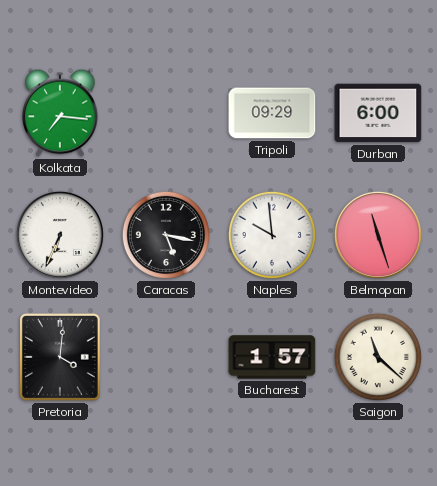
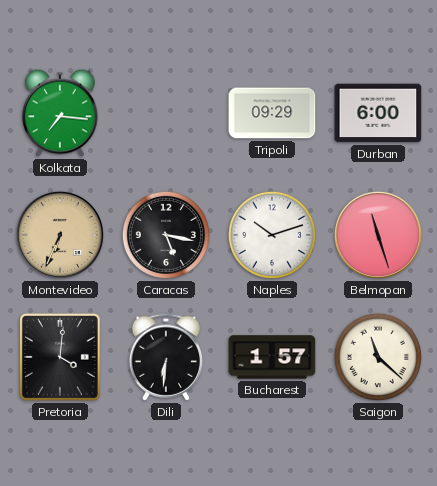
Montevideo dial: white -> champagne
Naples: 9:59 -> 10:12
Dili: none -> 6:31
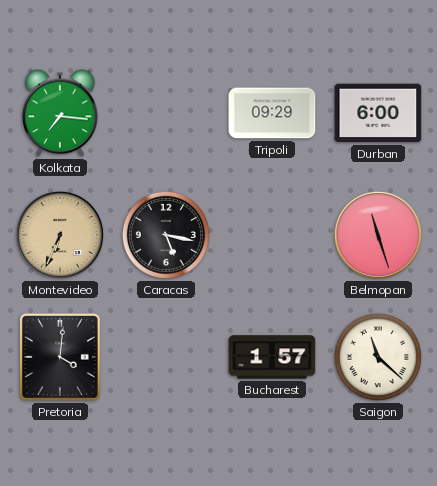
Naples: 10:12 -> none
Dili: 6:31 -> none
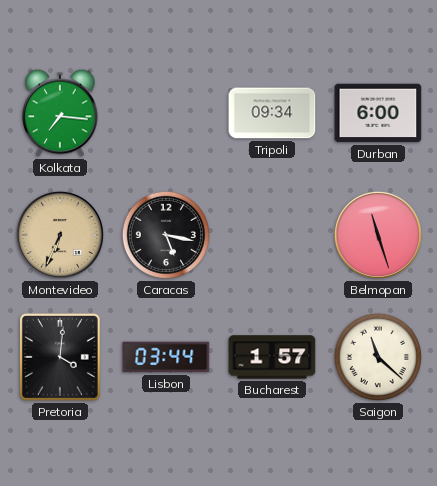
Tripoli: 09:29 -> 09:34
Lisbon: none -> 03:44
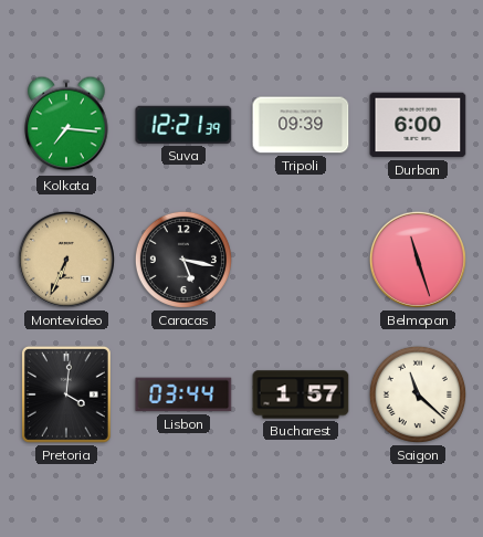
Suva: none -> 12:21
Tripoli: 09:34 -> 09:39
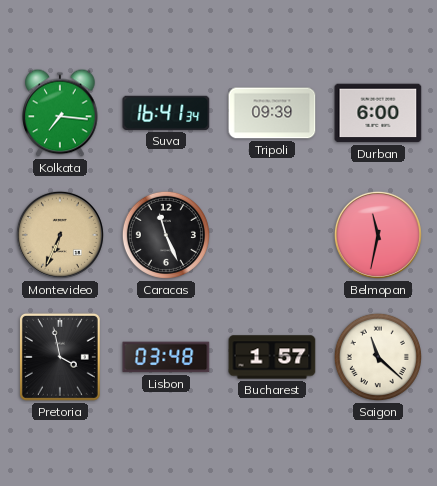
Suva: 12:21 -> 16:41
Caracas: 5:17 -> 11:26
Belmopan: 11:27 -> 11:32
Pretoria: 4:01 -> 3:58
Lisbon: 03:44 -> 03:48
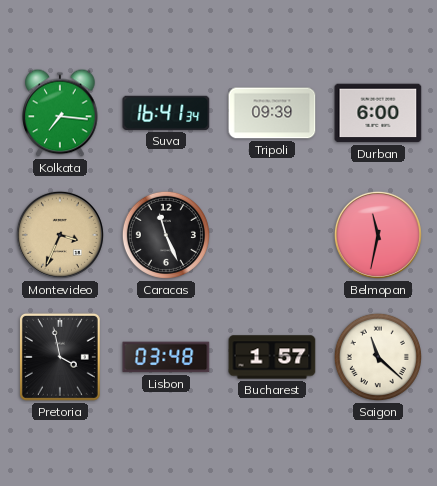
Montevideo: 6:34 -> 3:34
